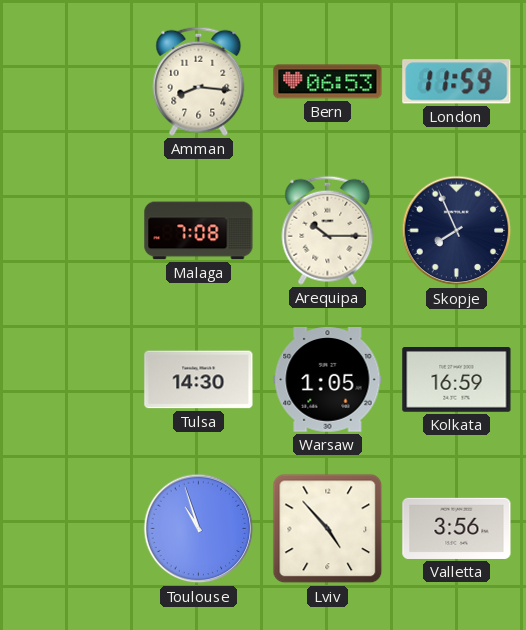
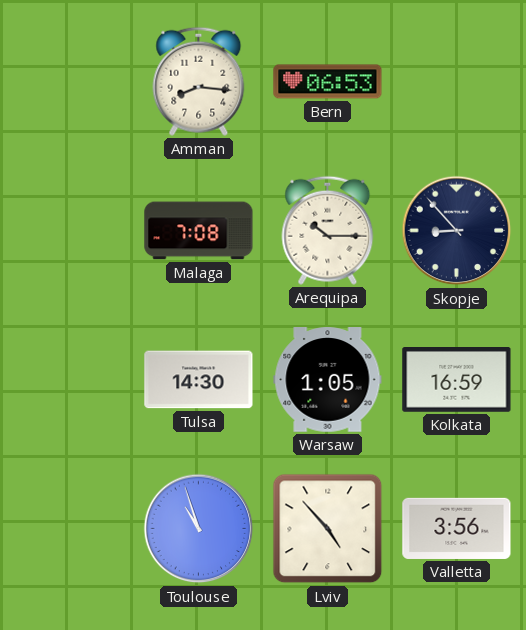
London: 11:59 -> none
Skopje: 7:56 -> 8:53
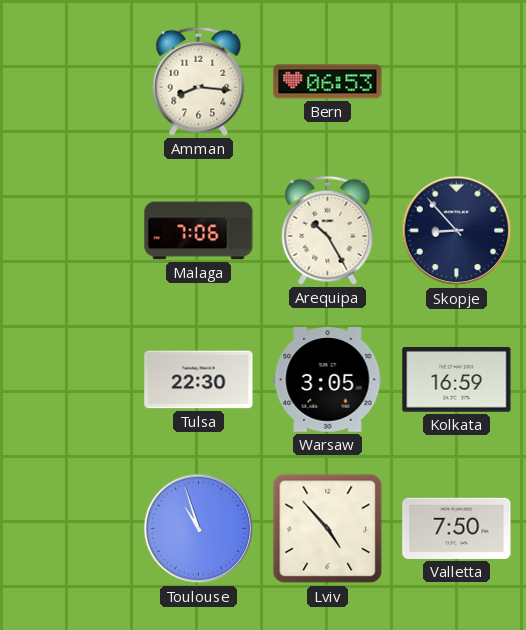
Malaga: 7:08 -> 7:06
Arequipa: 10:15 -> 10:25
Tulsa: 14:30 -> 22:30
Warsaw: 1:05 -> 3:05
Valletta: 3:56 -> 7:50
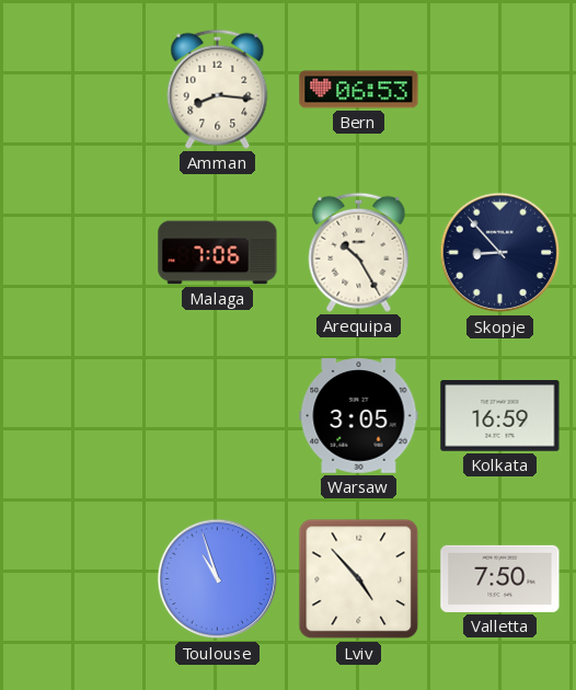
Tulsa: 22:30 -> none
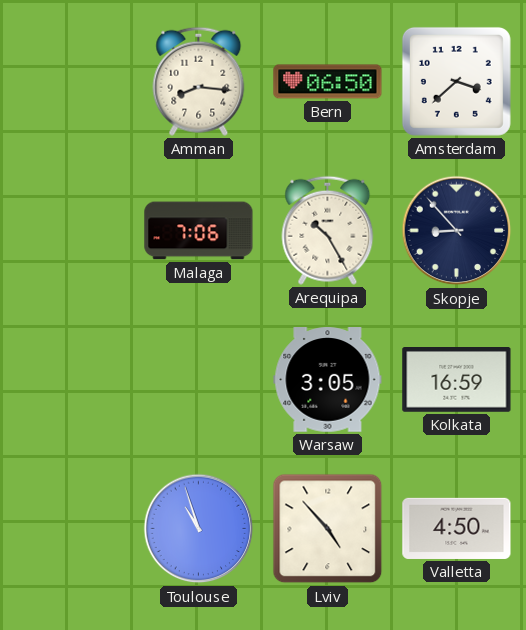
Bern: 06:53 -> 06:50
Amsterdam: none -> 3:38
Valletta: 7:50 -> 4:50
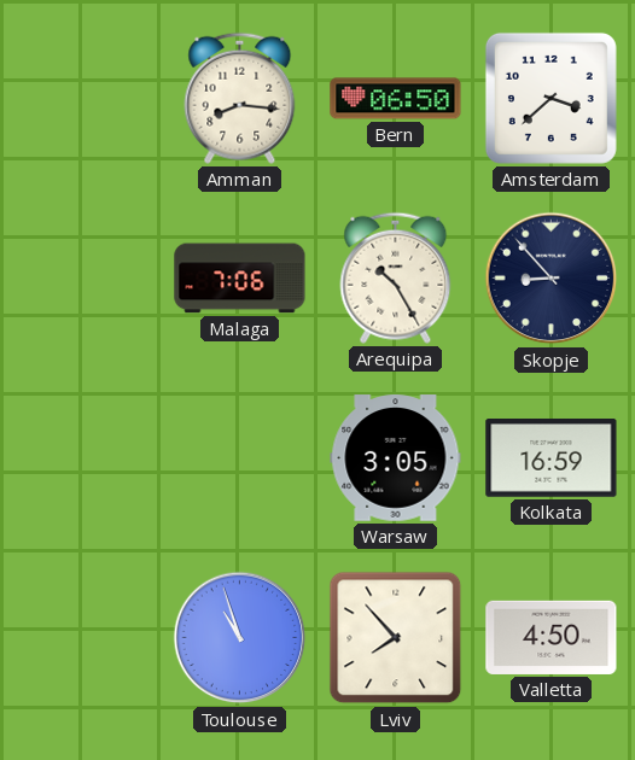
Lviv: 4:53 -> 7:53
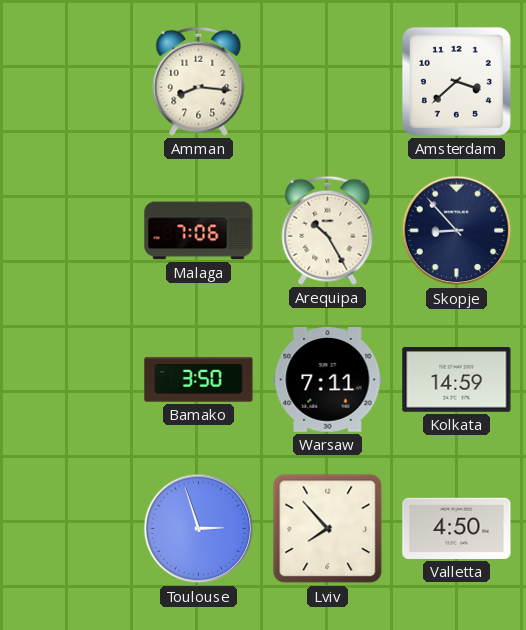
Bern: 06:50 -> none
Bamako: none -> 3:50
Warsaw: 3:05 -> 7:11
Kolkata: 16:59 -> 14:59
Toulouse: 10:57 -> 2:57
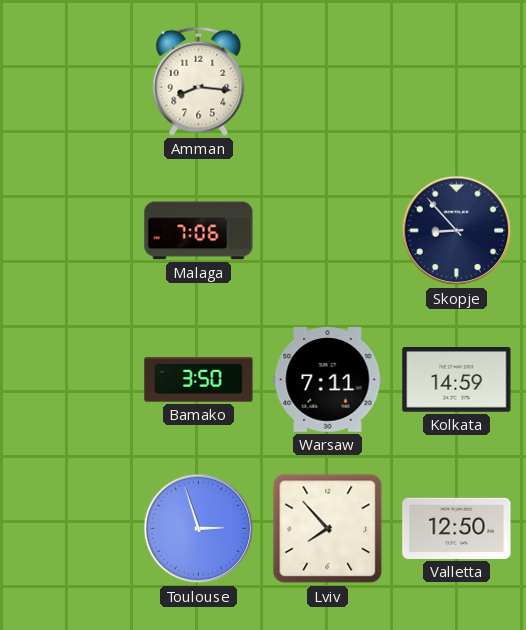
Amsterdam: 3:38 -> none
Arequipa: 10:25 -> none
Valletta: 4:50 -> 12:50
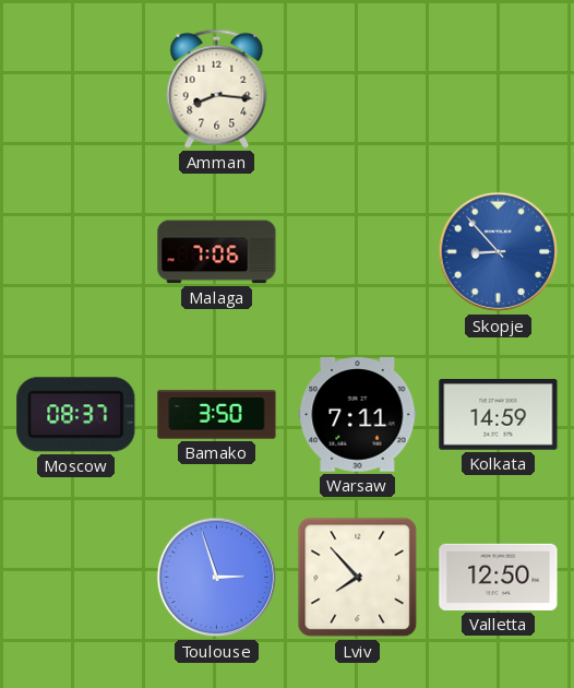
Skopje dial: navy -> blue
Moscow: none -> 08:37
